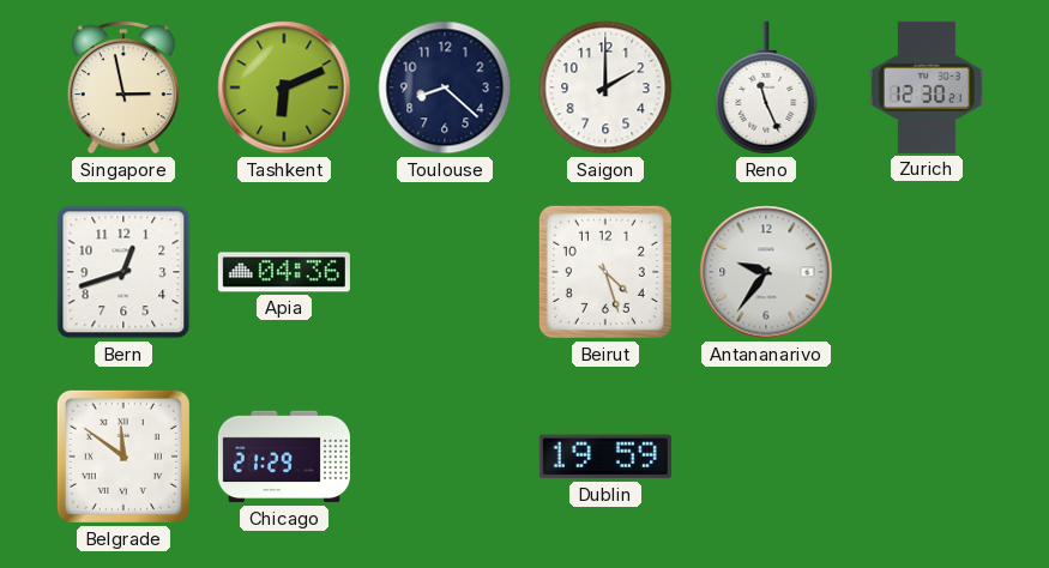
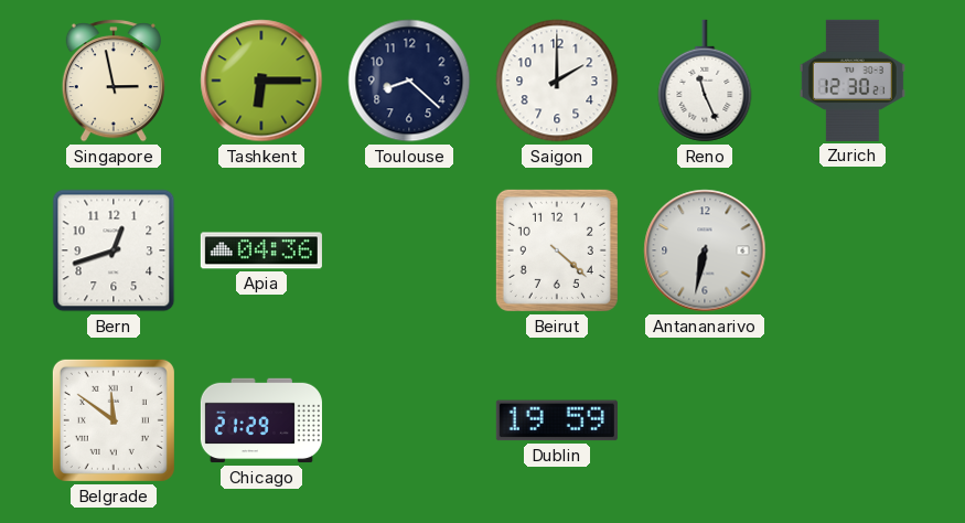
Tashkent: 6:11 -> 6:15
Beirut: 4:27 -> 4:22
Antananarivo: 9:36 -> 6:32
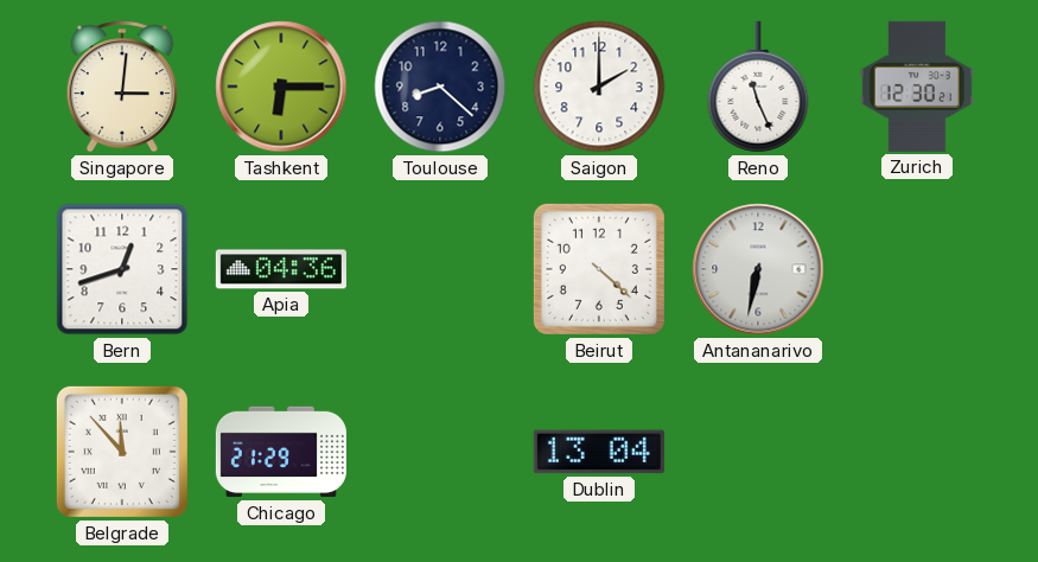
Singapore: 2:58 -> 3:01
Belgrade: 11:51 -> 11:53
Dublin: 19:59 -> 13:04
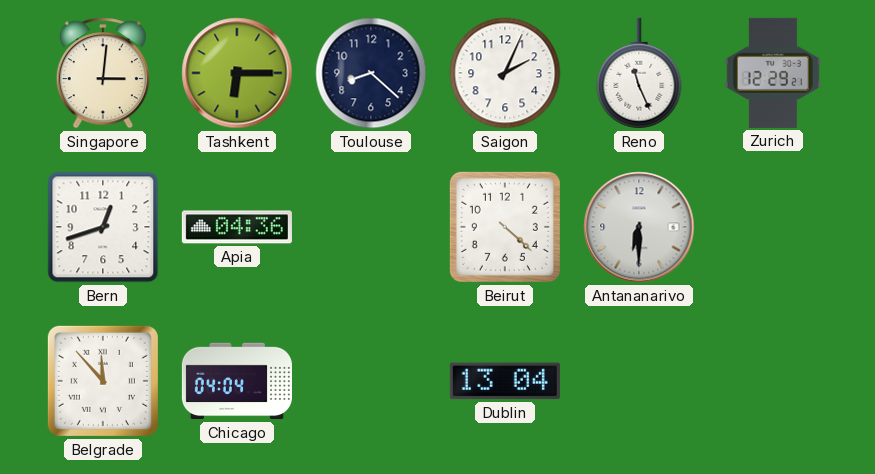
Saigon: 2:00 -> 2:04
Zurich: 12:30 -> 12:29
Antananarivo: 6:32 -> 6:30
Chicago: 21:29 -> 04:04
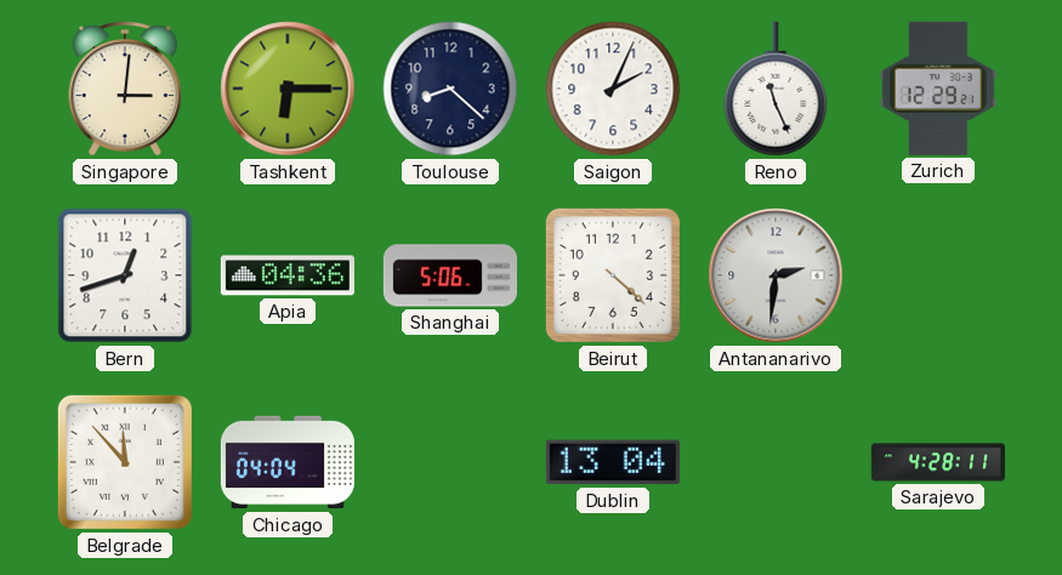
Shanghai: none -> 5:06
Antananarivo: 6:30 -> 2:31
Sarajevo: none -> 4:28
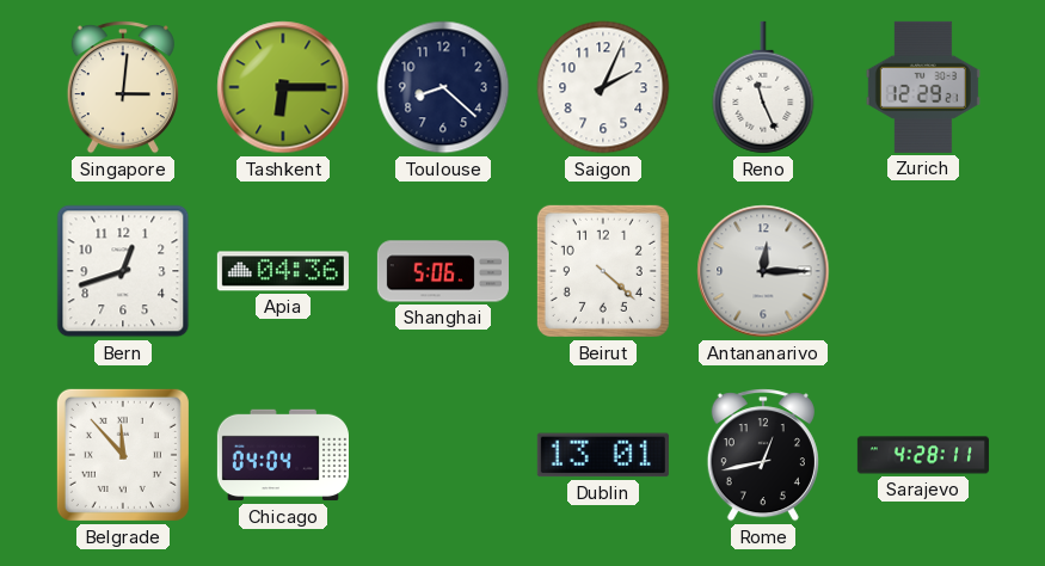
Antananarivo: 2:31 -> 12:15
Dublin: 13:04 -> 13:01
Rome: none -> 12:43
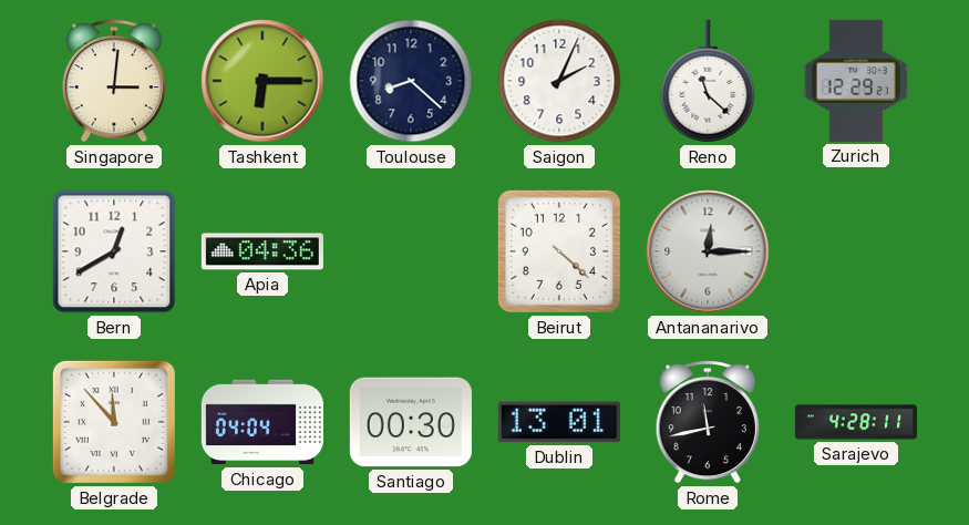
Reno: 11:26 -> 11:22
Bern: 12:42 -> 12:40
Shanghai: 5:06 -> none
Santiago: none -> 00:30
Rome: 12:43 -> 11:43
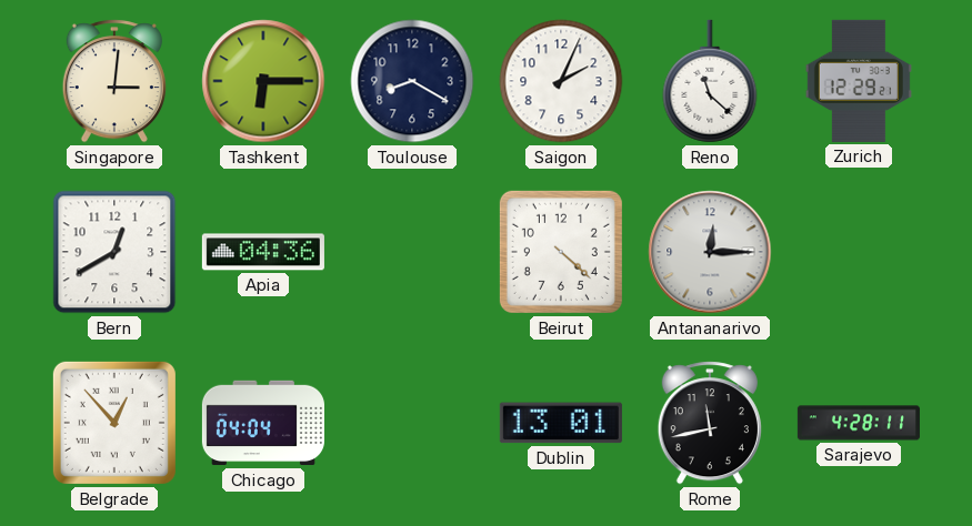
Toulouse: 8:22 -> 8:20
Belgrade: 11:53 -> 12:53
Santiago: 00:30 -> none
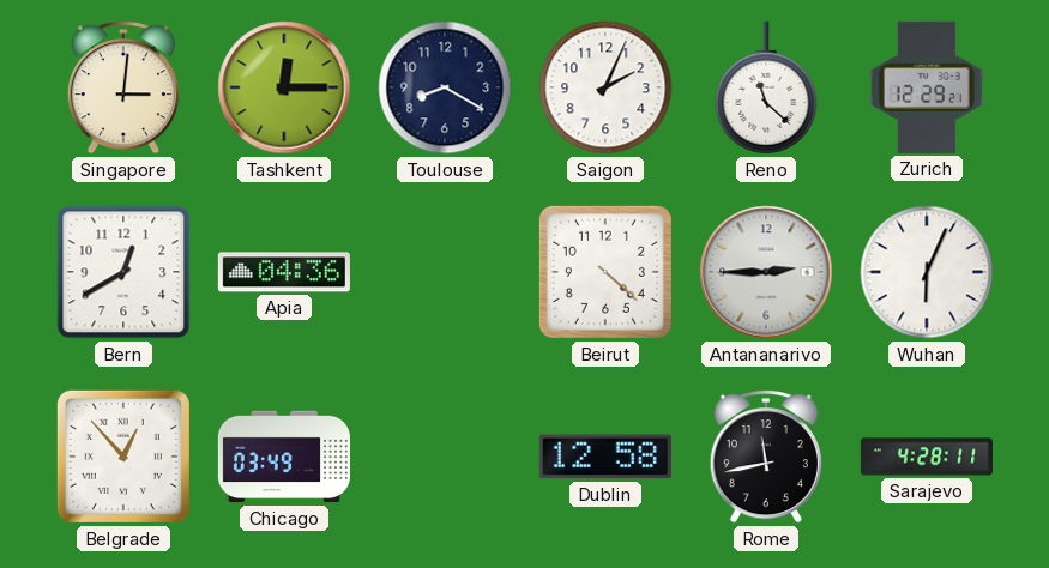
Tashkent: 6:15 -> 12:15
Antananarivo: 12:15 -> 2:45
Wuhan: none -> 6:04
Chicago: 04:04 -> 03:49
Dublin: 13:01 -> 12:58
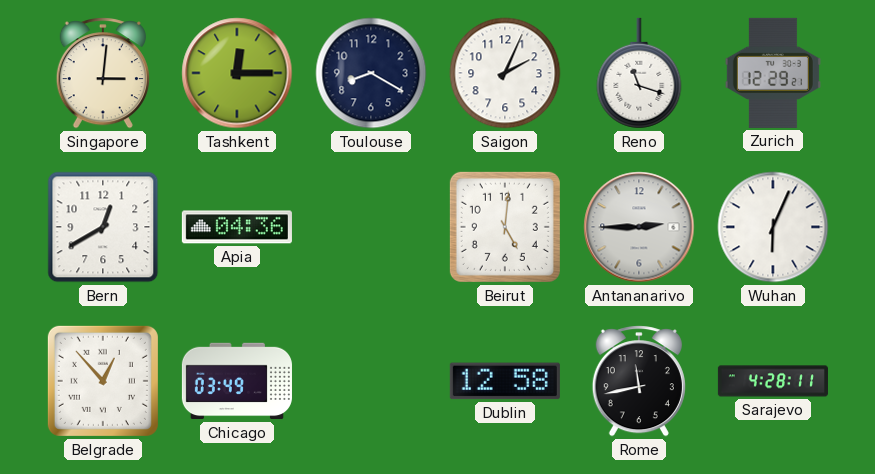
Reno: 11:22 -> 11:18
Beirut: 4:22 -> 5:01
